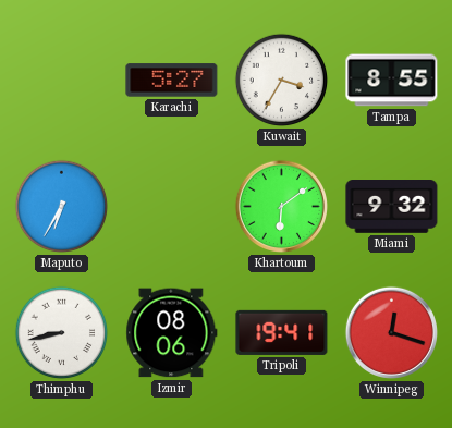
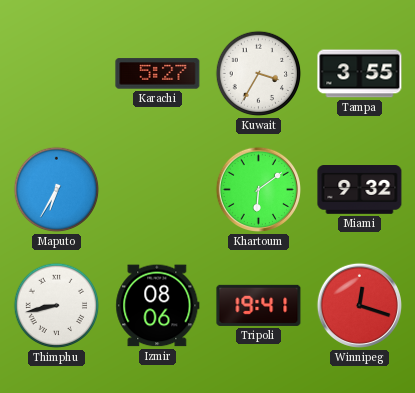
Tampa: 8:55 -> 3:55
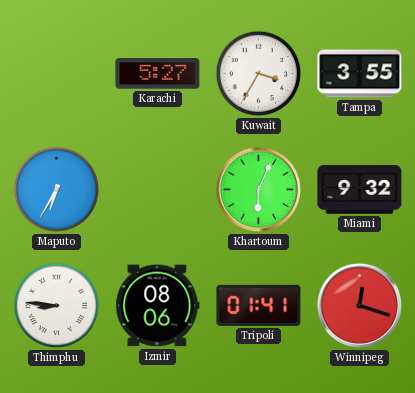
Khartoum: 6:09 -> 6:04
Thimphu: 8:43 -> 8:46
Tripoli: 19:41 -> 01:41
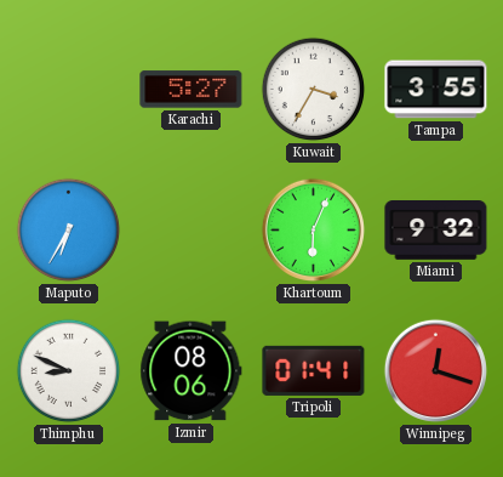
Thimphu: 8:46 -> 8:49
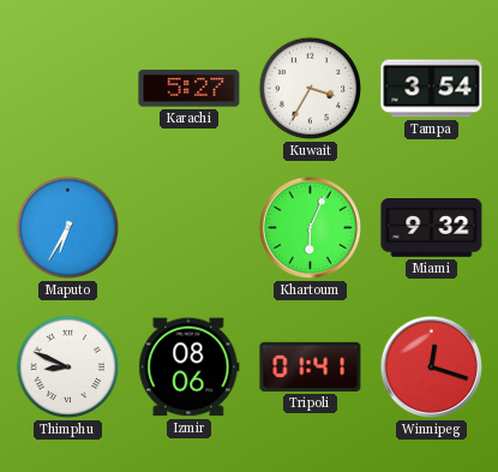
Tampa: 3:55 -> 3:54
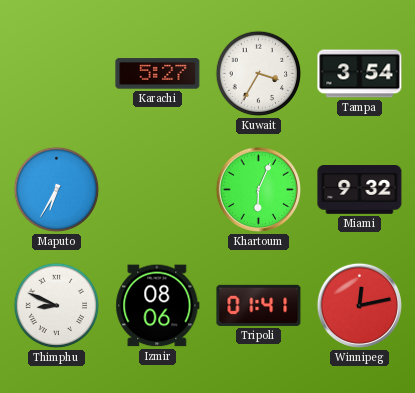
Winnipeg: 12:18 -> 12:13
